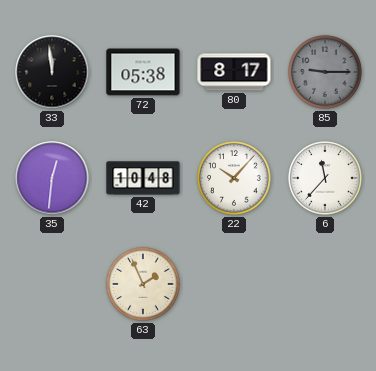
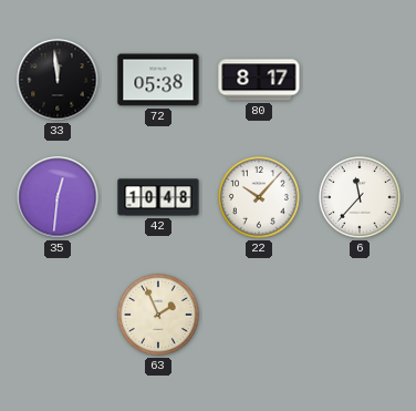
85: 9:15 -> none
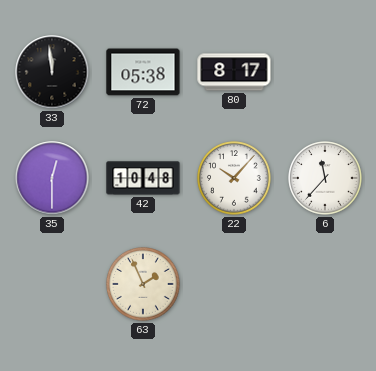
35: 12:31 -> 12:30
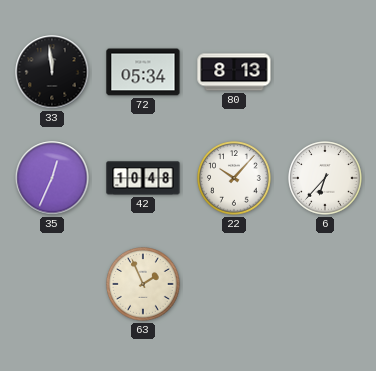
72: 05:38 -> 05:34
80: 8:17 -> 8:13
35: 12:30 -> 12:34
6: 11:37 -> 6:37
